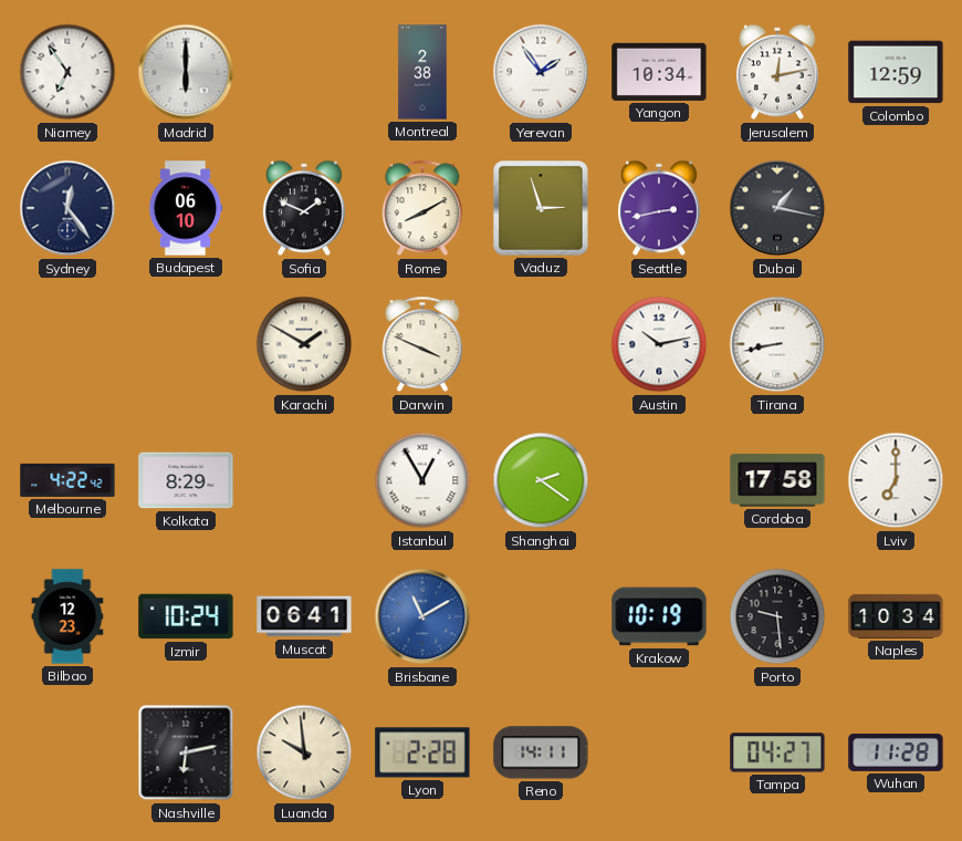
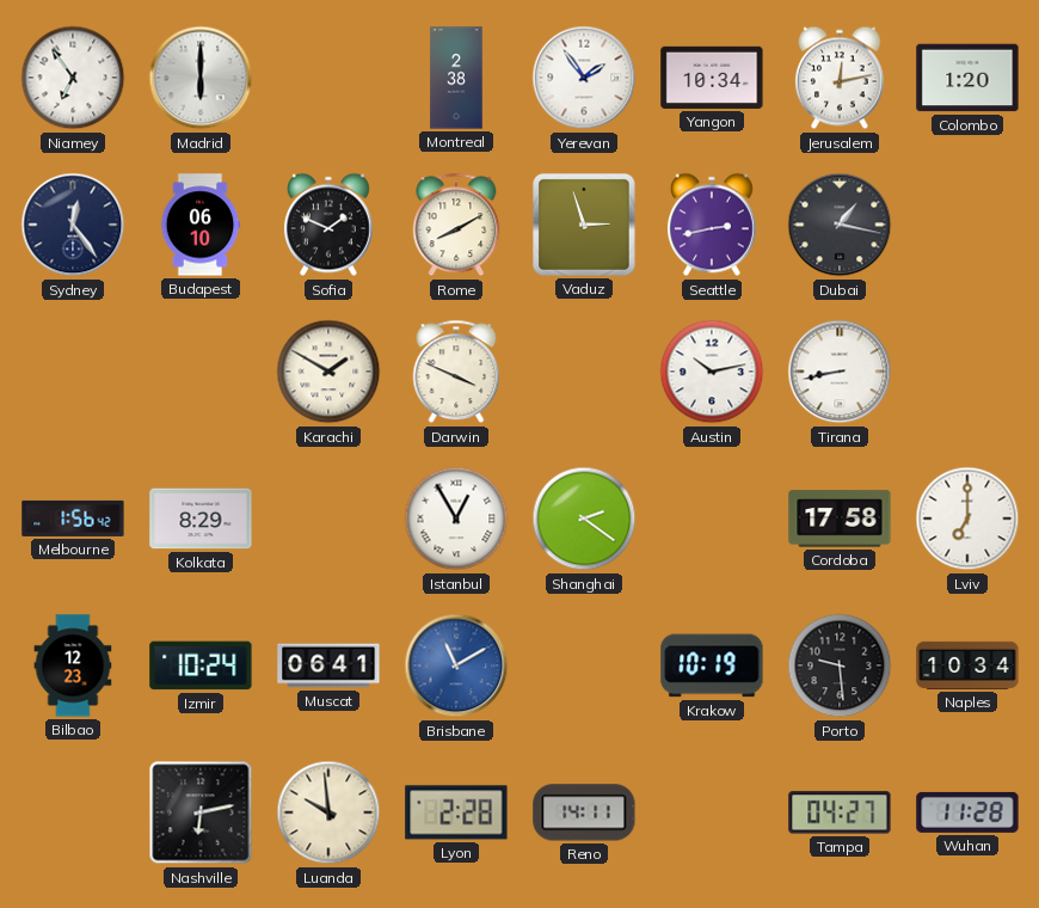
Colombo: 12:59 -> 1:20
Melbourne: 4:22 -> 1:56
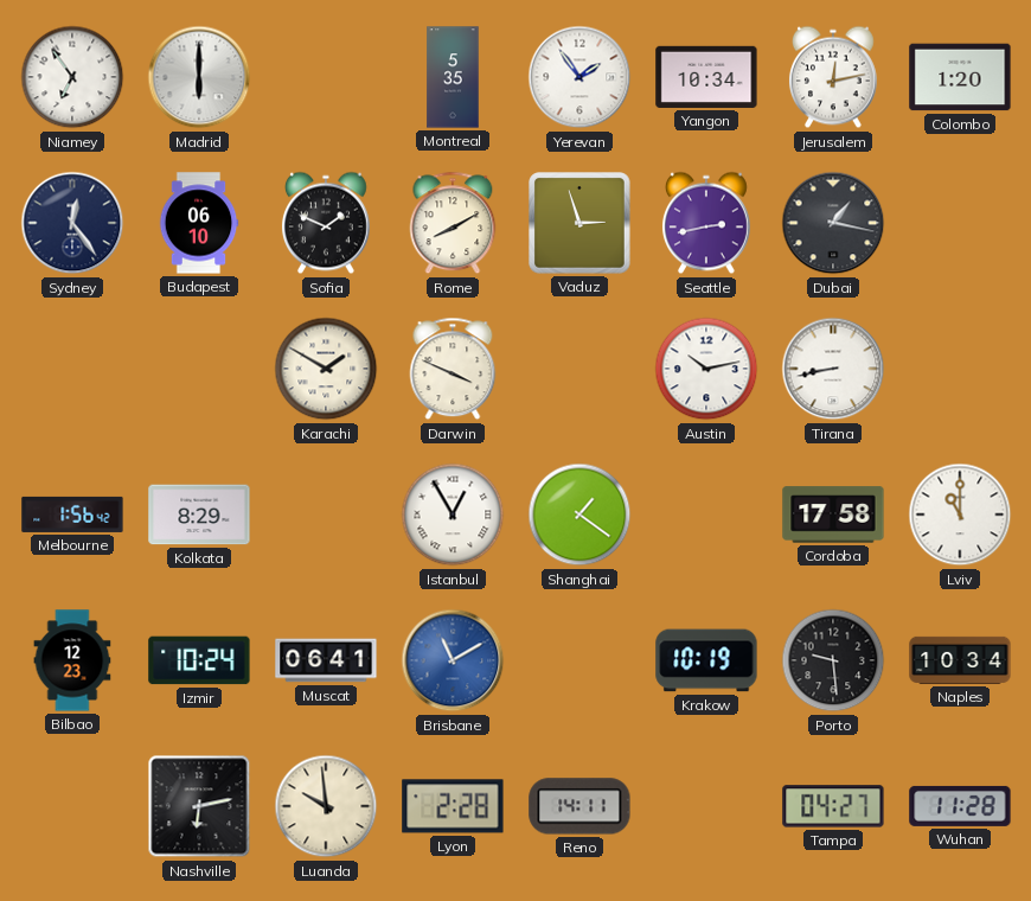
Montreal: 2:38 -> 5:35
Shanghai: 2:21 -> 1:21
Lviv: 7:00 -> 11:00
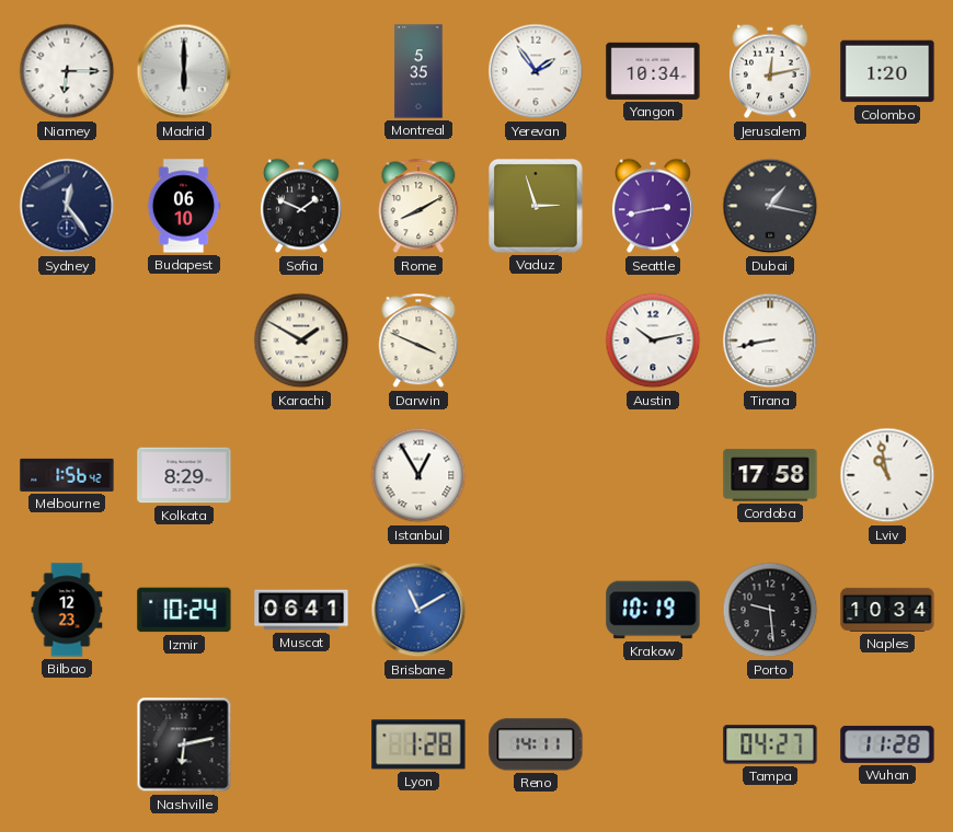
Niamey: 6:54 -> 6:15
Shanghai: 1:21 -> none
Lviv: 11:00 -> 10:58
Luanda: 9:59 -> none
Lyon: 2:28 -> 1:28
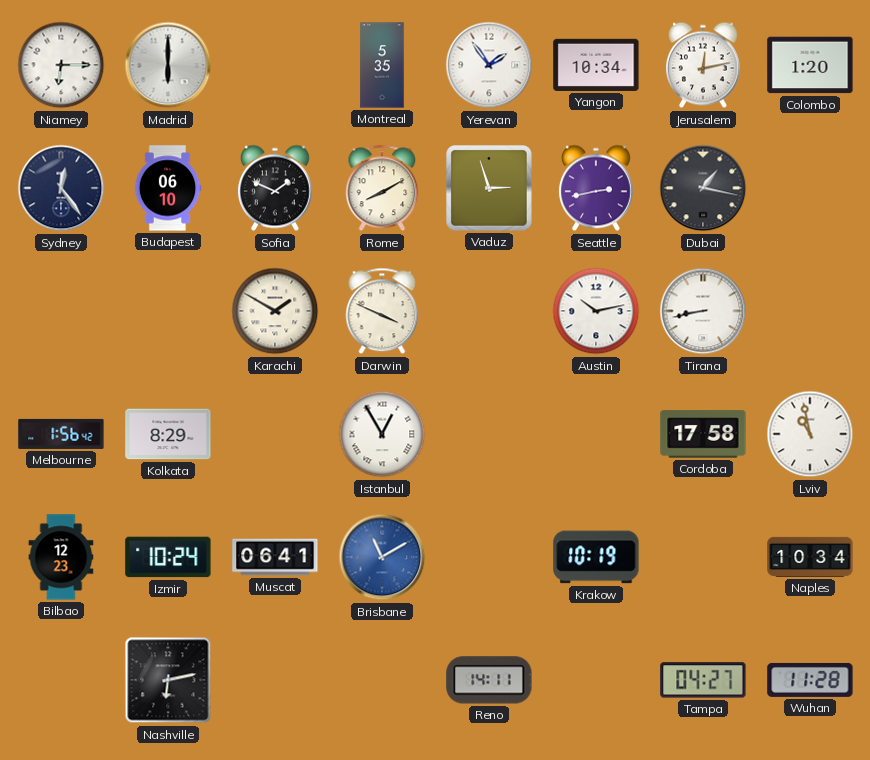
Porto: 9:29 -> none
Lyon: 1:28 -> none
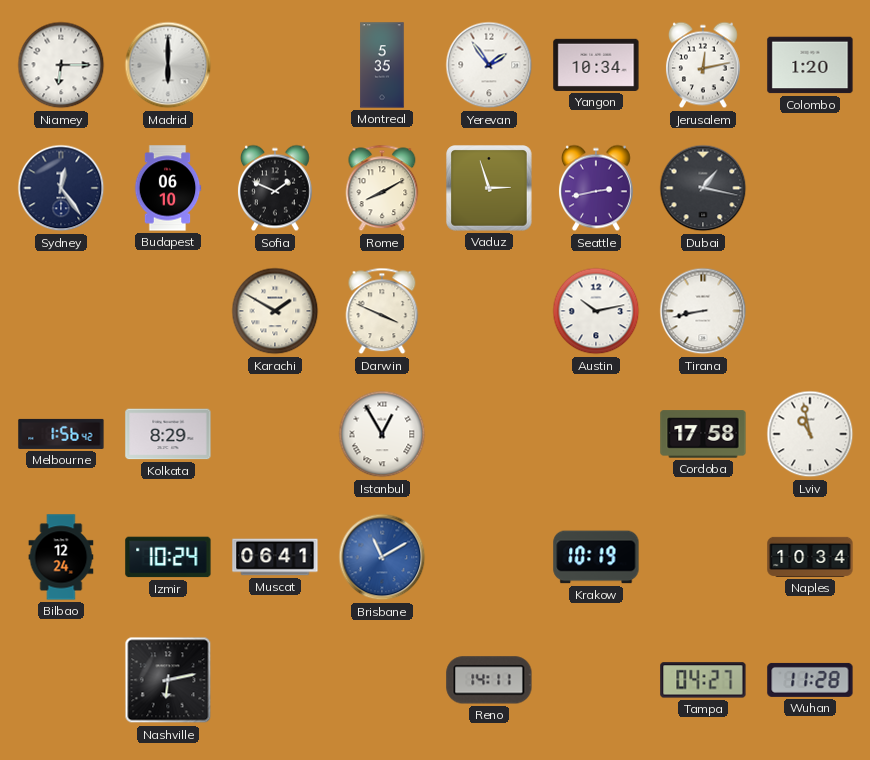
Bilbao: 12:23 -> 12:24
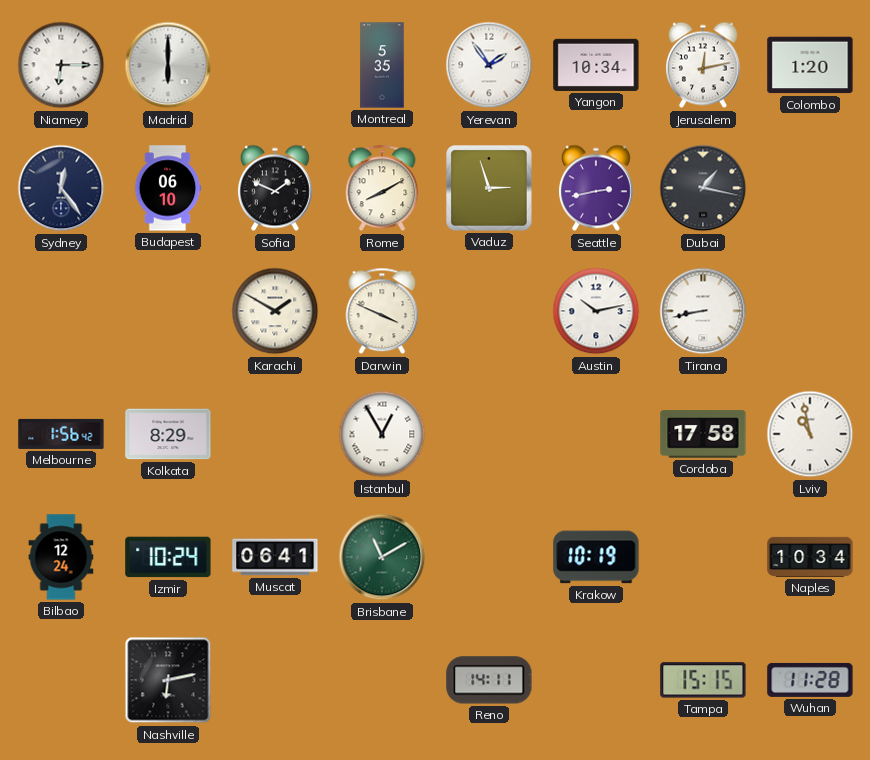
Brisbane dial: blue -> green
Tampa: 04:27 -> 15:15
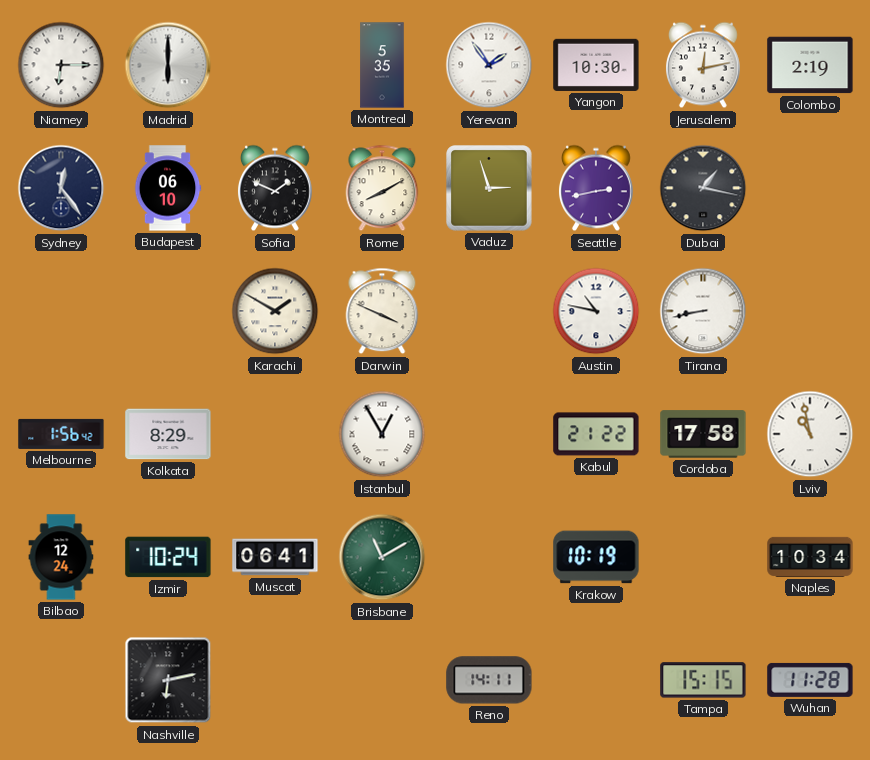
Yangon: 10:34 -> 10:30
Colombo: 1:20 -> 2:19
Austin: 10:13 -> 10:47
Kabul: none -> 21:22
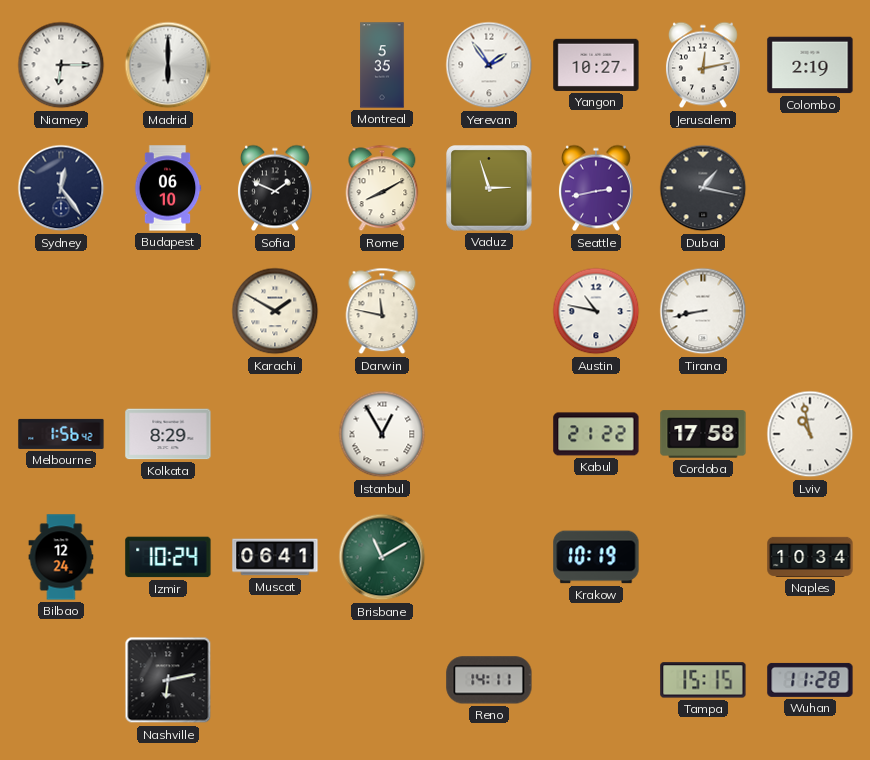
Yangon: 10:30 -> 10:27
Darwin: 3:49 -> 11:47
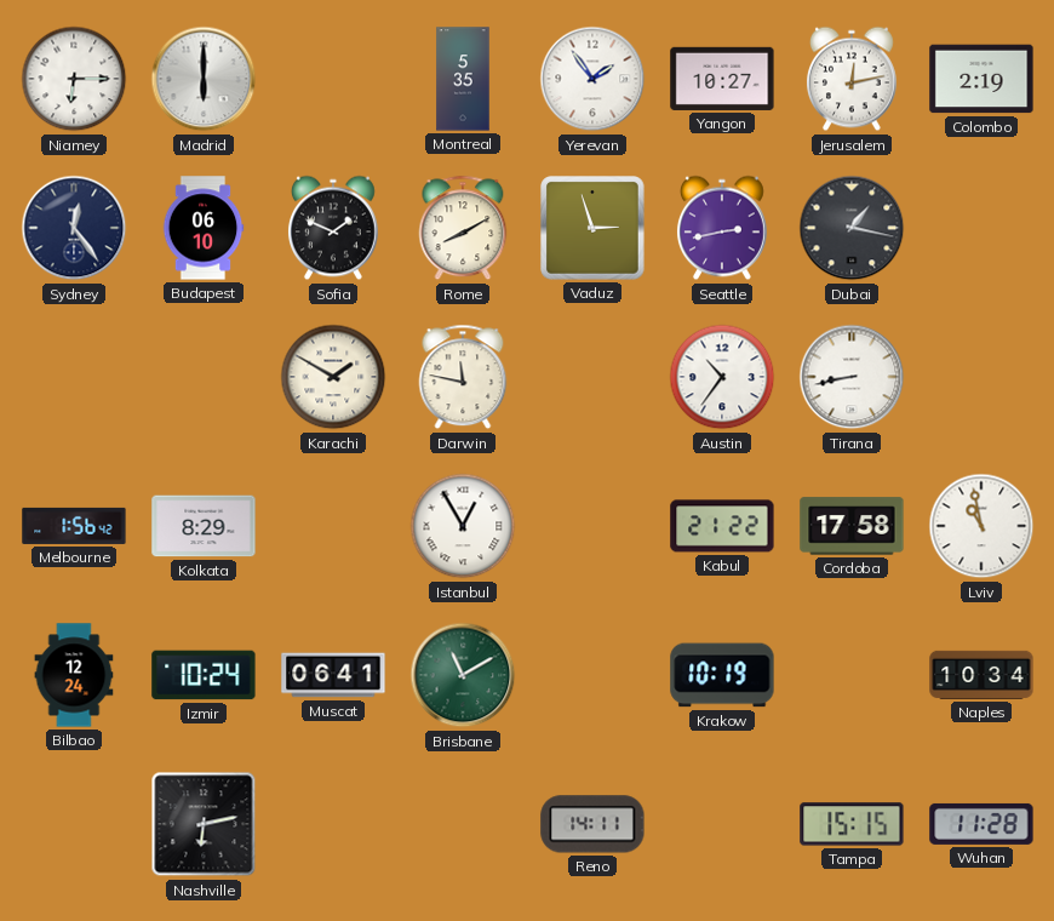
Austin: 10:47 -> 10:36
